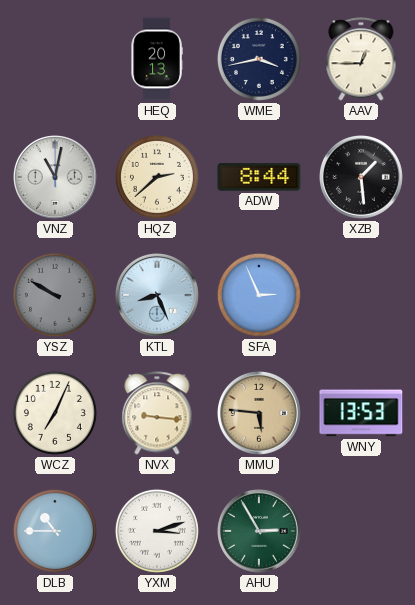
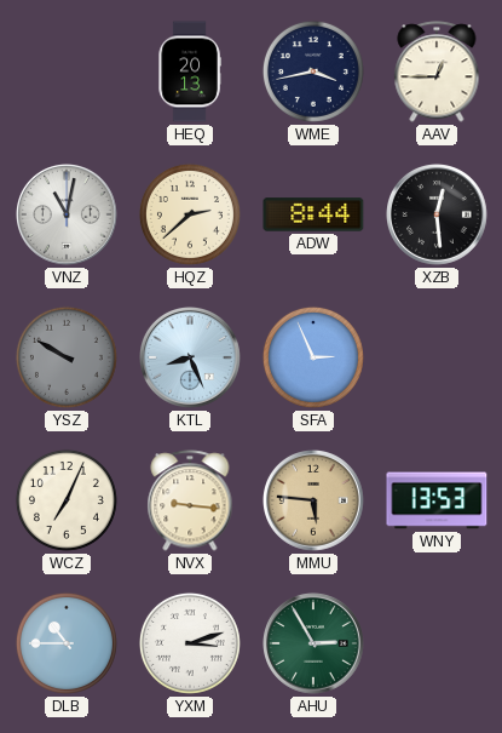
XZB: 1:29 -> 12:29
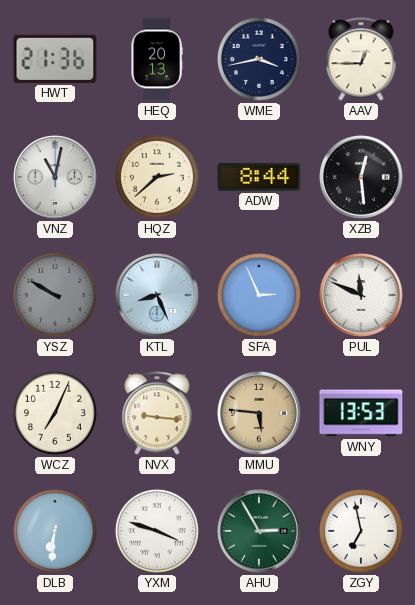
HWT: none -> 21:36
PUL: none -> 11:49
DLB: 10:45 -> 6:31
YXM: 3:12 -> 3:48
ZGY: none -> 6:58
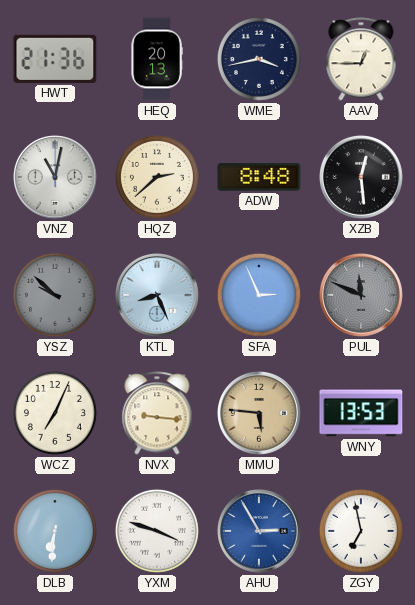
ADW: 8:44 -> 8:48
YSZ: 9:50 -> 9:52
PUL dial: white -> grey
AHU dial: green -> blue
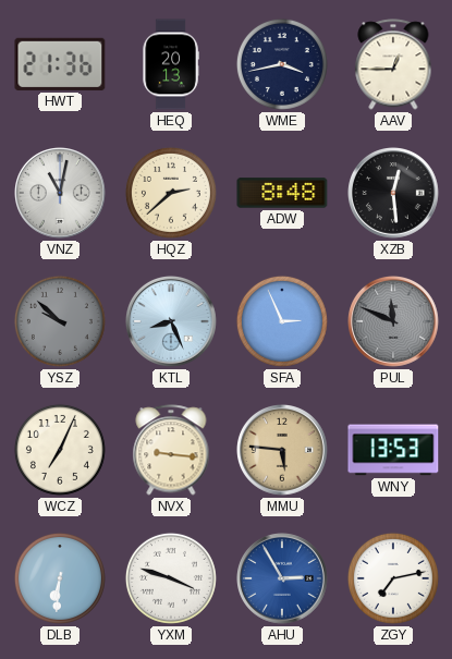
ZGY: 6:58 -> 7:13
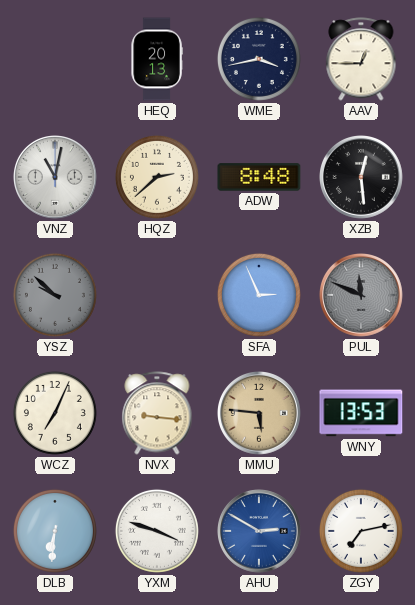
HWT: 21:36 -> none
KTL: 8:26 -> none
AHU: 2:55 -> 2:50
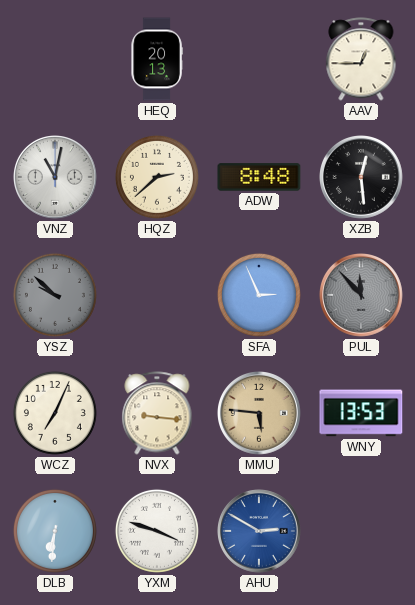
WME: 3:43 -> none
PUL: 11:49 -> 11:53
ZGY: 7:13 -> none
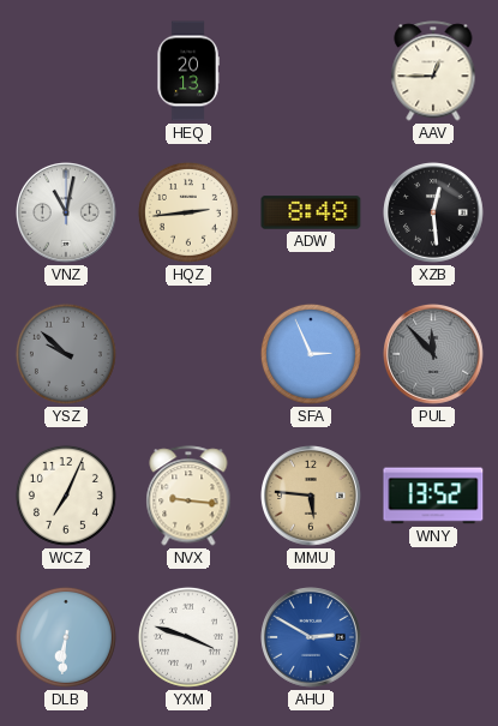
HQZ: 2:38 -> 2:44
WNY: 13:53 -> 13:52
